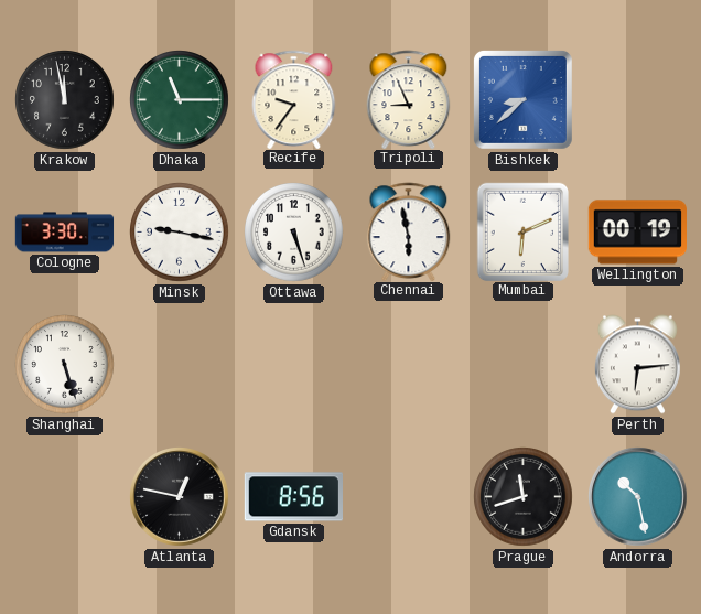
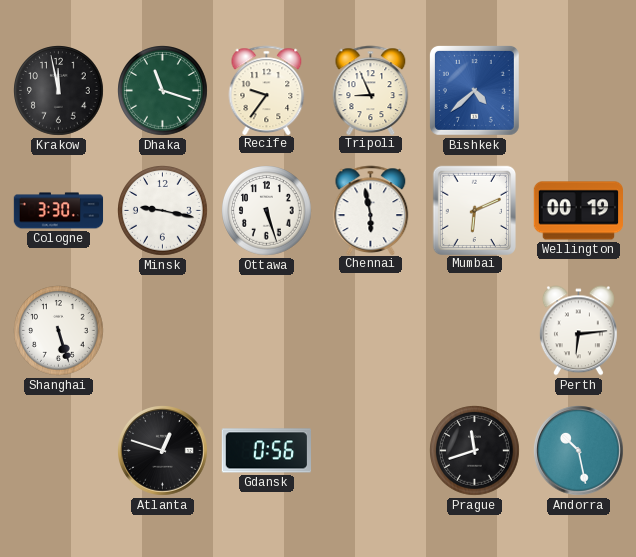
Dhaka: 11:15 -> 11:18
Bishkek: 8:38 -> 4:38
Atlanta: 12:47 -> 12:48
Gdansk: 8:56 -> 0:56
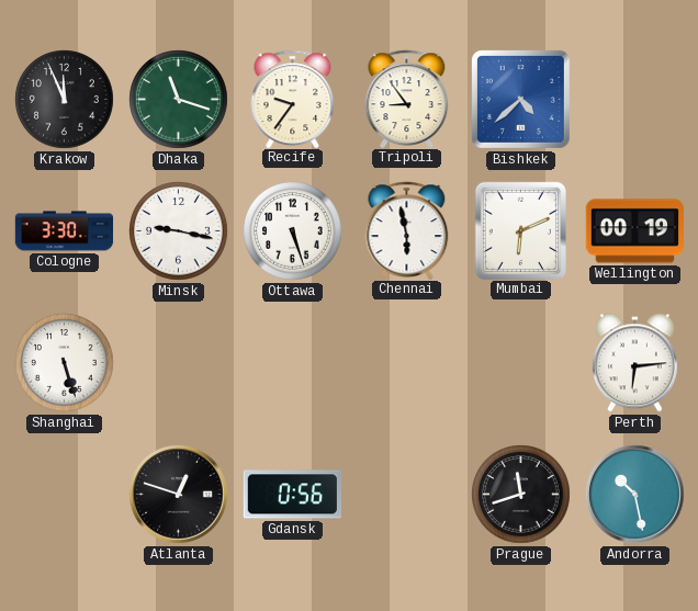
Krakow: 11:58 -> 11:56
Tripoli: 8:56 -> 8:54
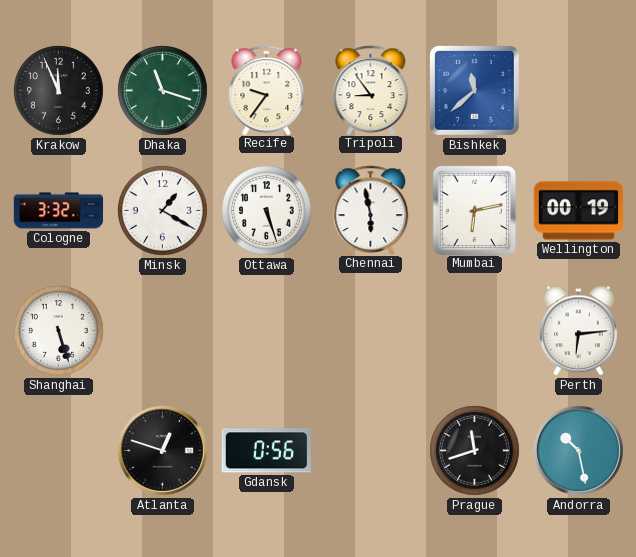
Bishkek: 4:38 -> 11:38
Cologne: 3:30 -> 3:32
Minsk: 9:17 -> 1:20
Mumbai: 6:11 -> 6:13
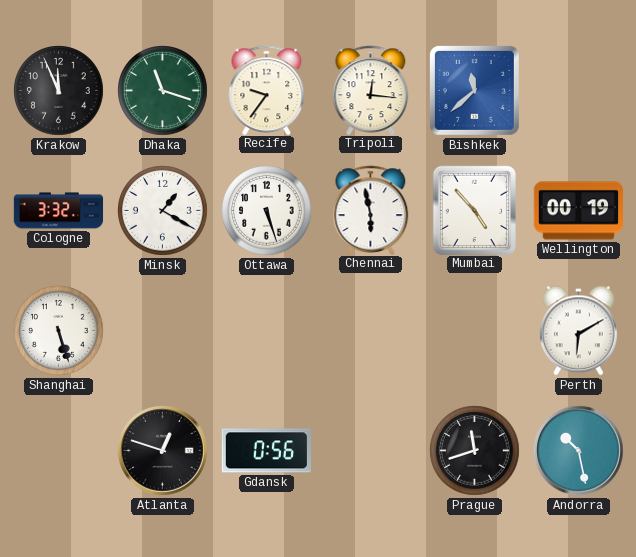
Tripoli: 8:54 -> 12:16
Mumbai: 6:13 -> 4:53
Perth: 6:14 -> 6:10
